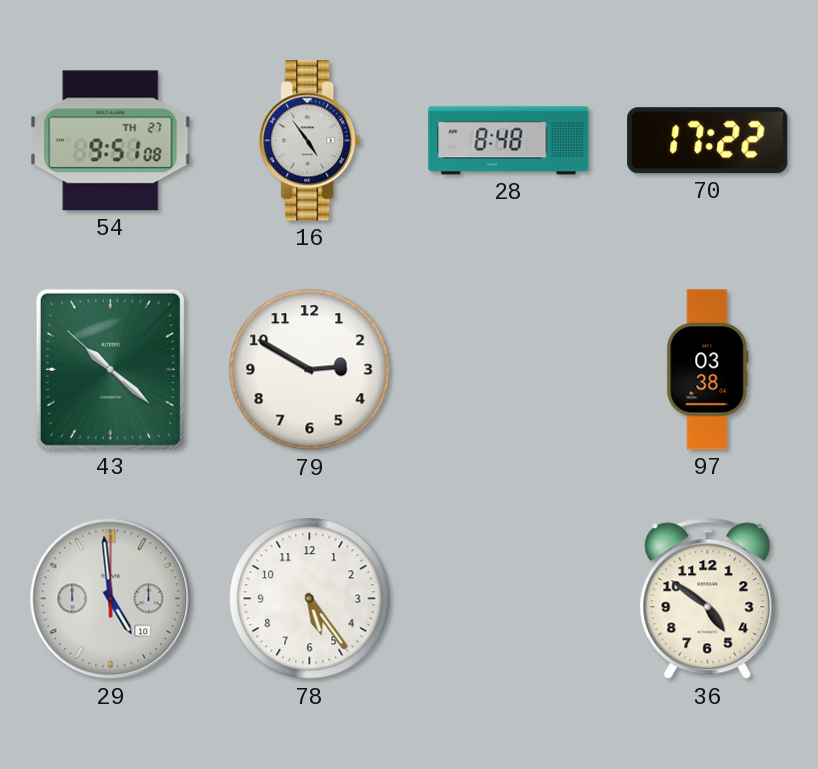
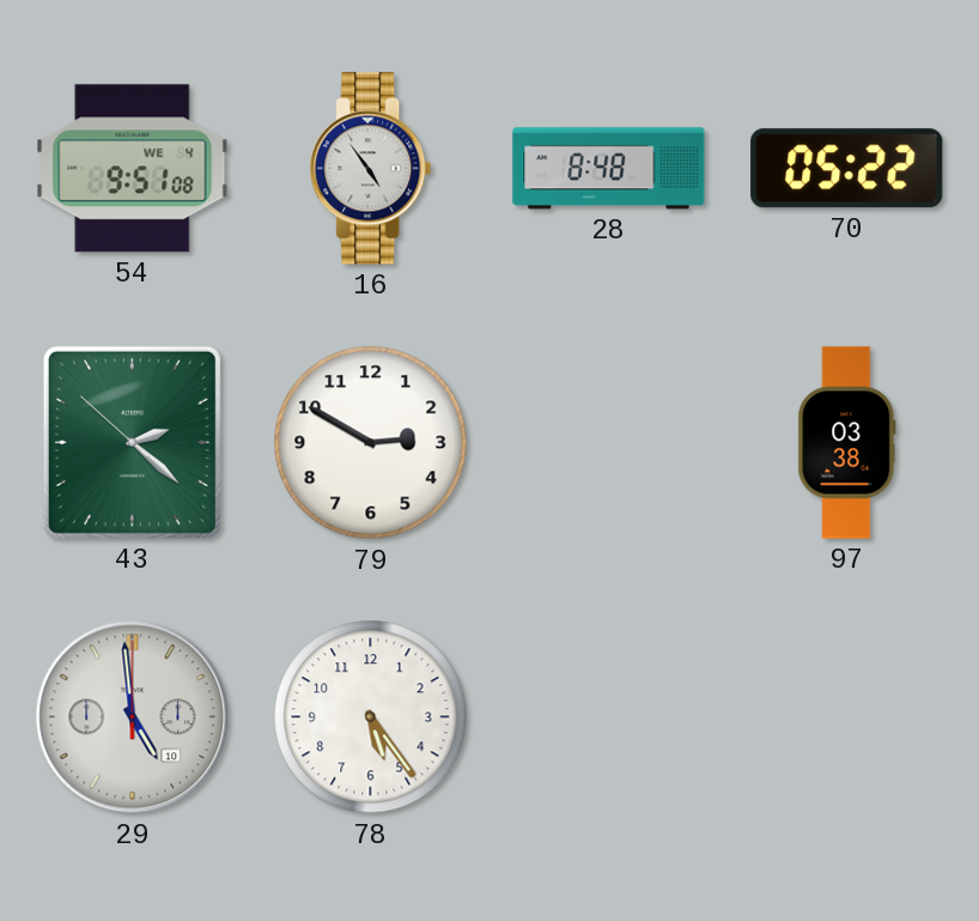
54 date: TH 27 -> WE 4
70: 17:22 -> 05:22
43: 10:21 -> 2:21
36: 4:51 -> none
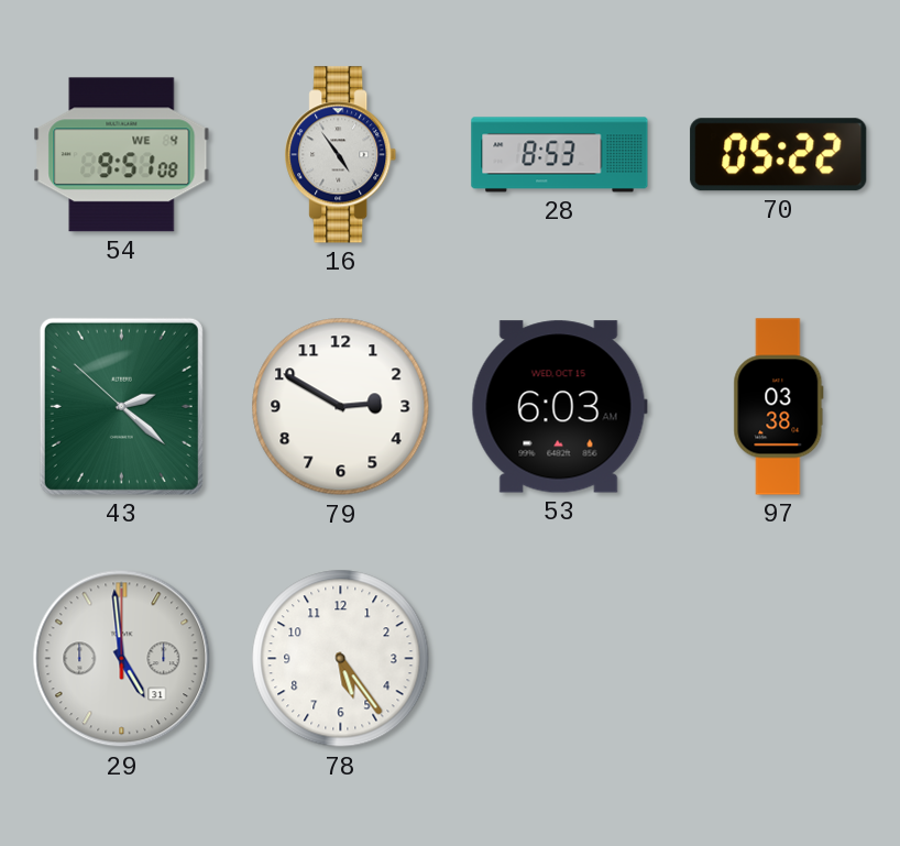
28: 8:48 -> 8:53
53: none -> 6:03
29 date: 10 -> 31
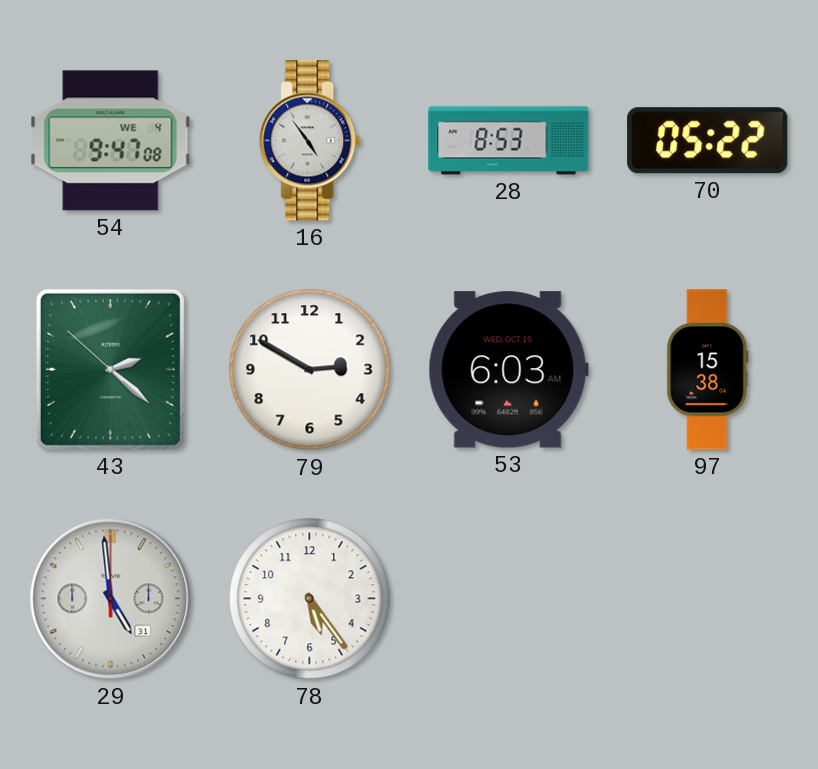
54: 9:51 -> 9:47
97: 03:38 -> 15:38
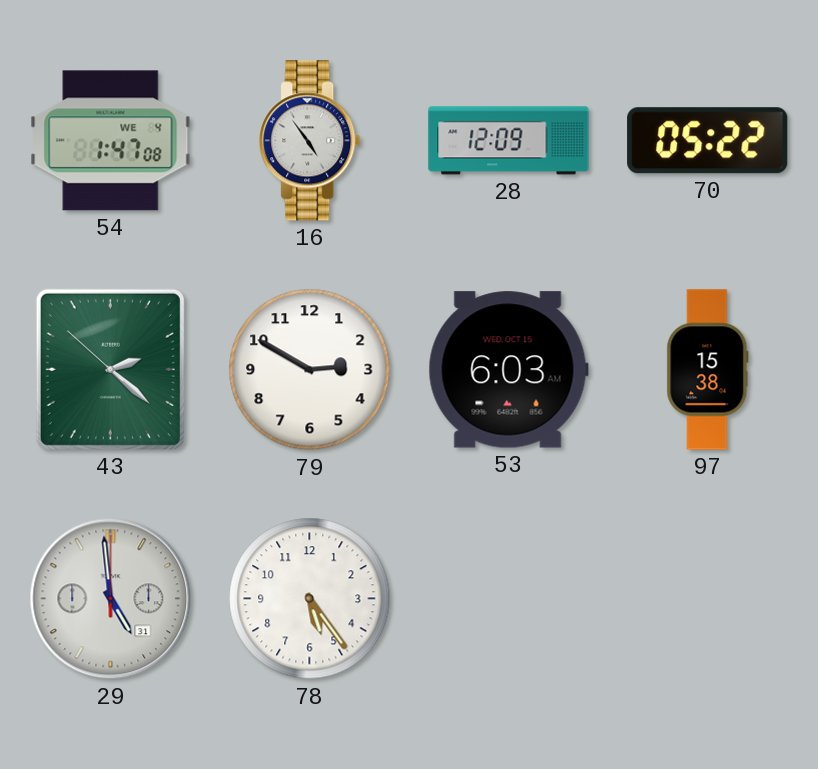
54: 9:47 -> 1:47
28: 8:53 -> 12:09
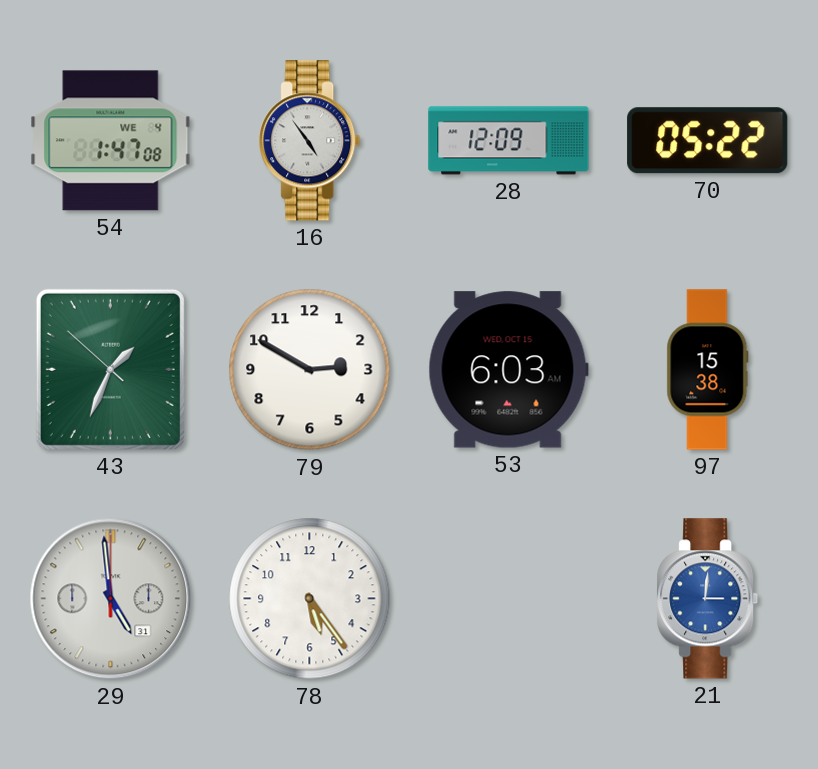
43: 2:21 -> 1:33
21: none -> 3:01
